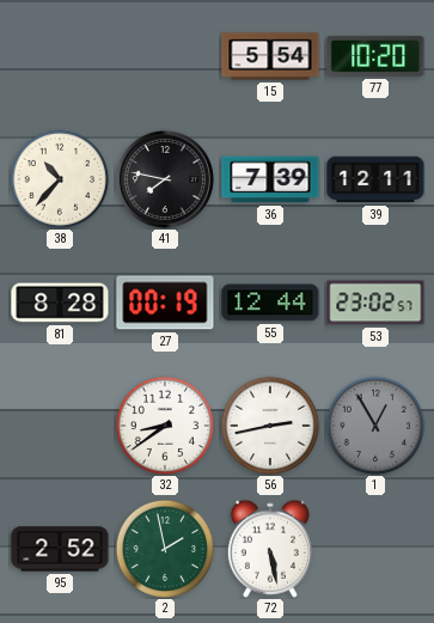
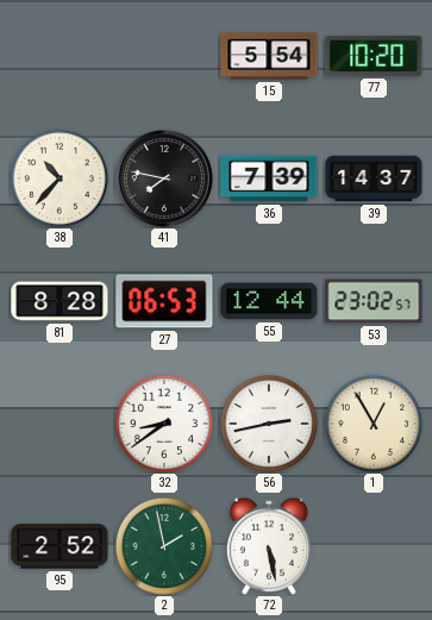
39: 12:11 -> 14:37
27: 00:19 -> 06:53
1 dial: grey -> cream
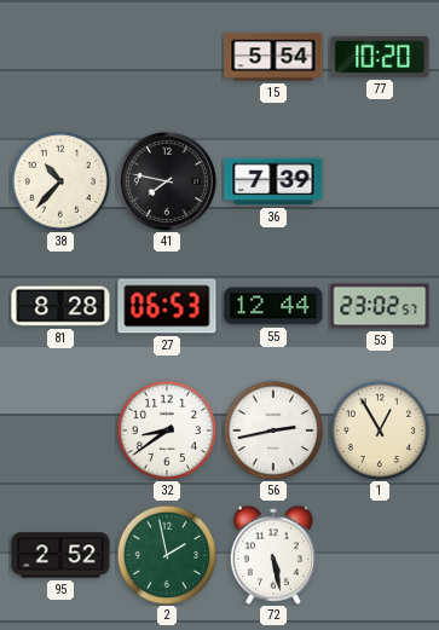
39: 14:37 -> none
